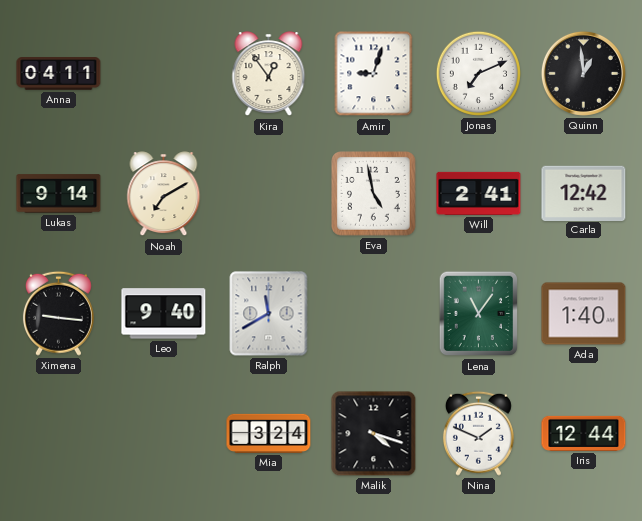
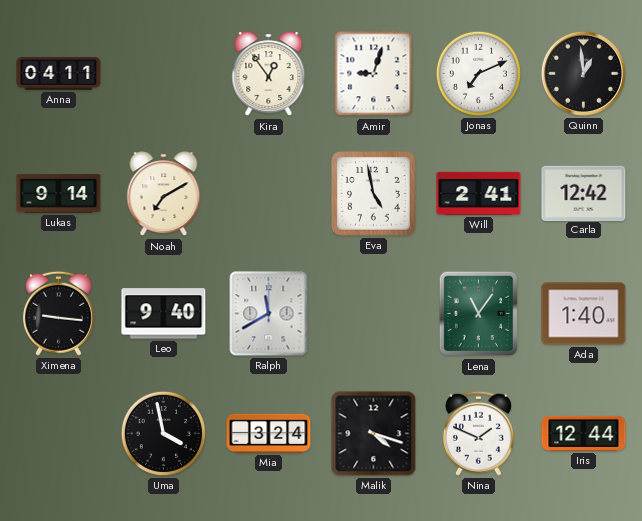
Uma: none -> 3:58
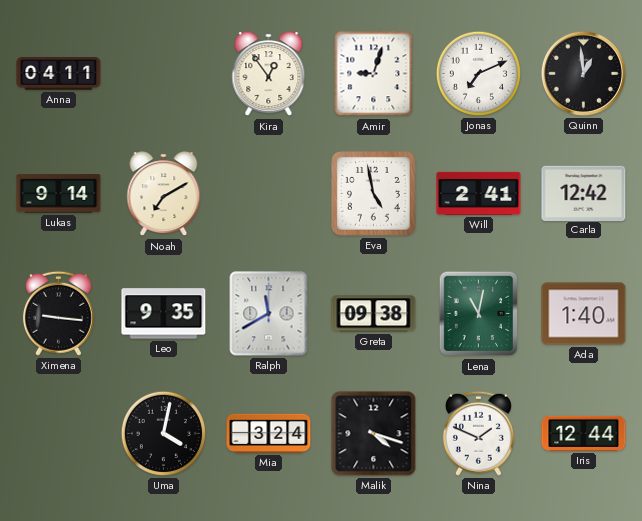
Leo: 9:40 -> 9:35
Greta: none -> 09:38
Lena: 11:06 -> 11:02
Uma: 3:58 -> 4:02
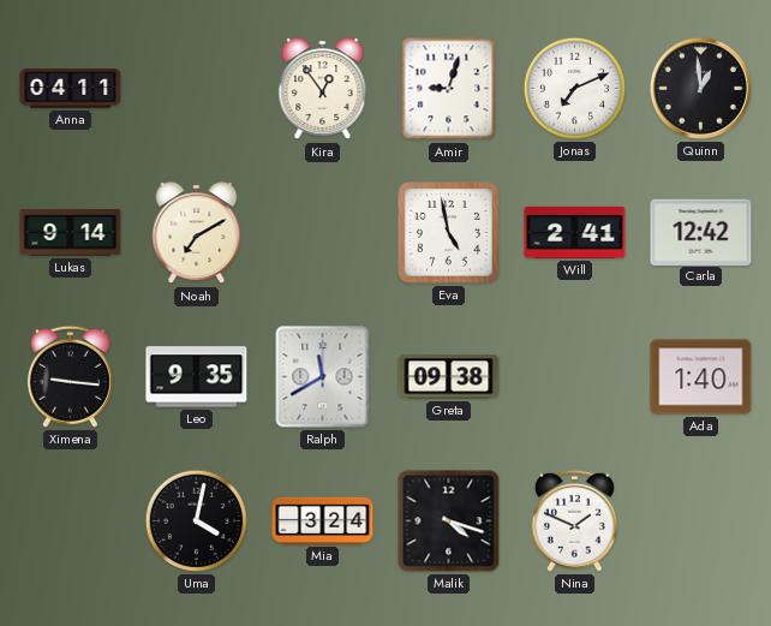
Lena: 11:02 -> none
Iris: 12:44 -> none
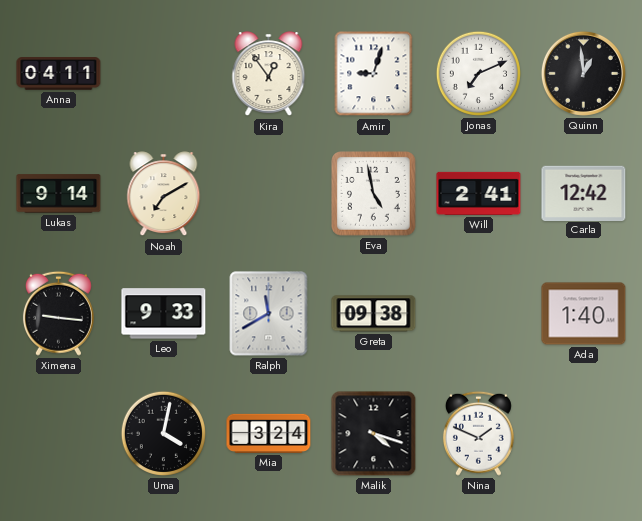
Leo: 9:35 -> 9:33
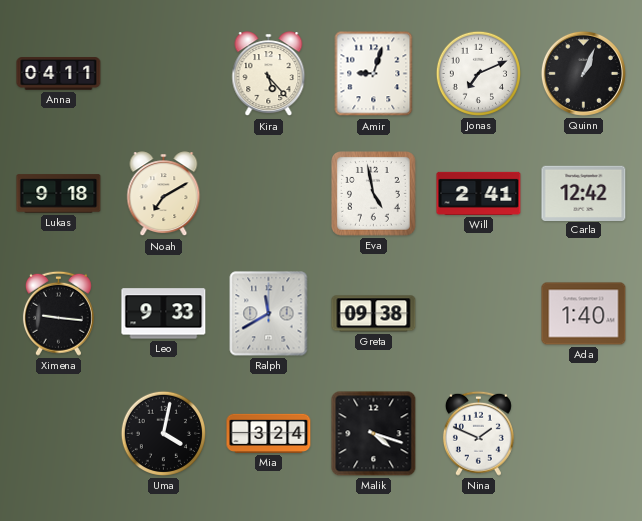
Kira: 12:54 -> 5:23
Quinn: 12:59 -> 1:04
Lukas: 9:14 -> 9:18
